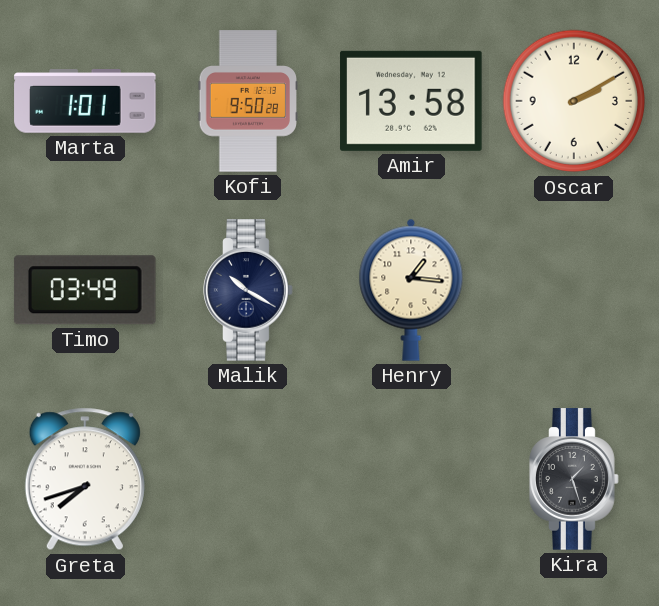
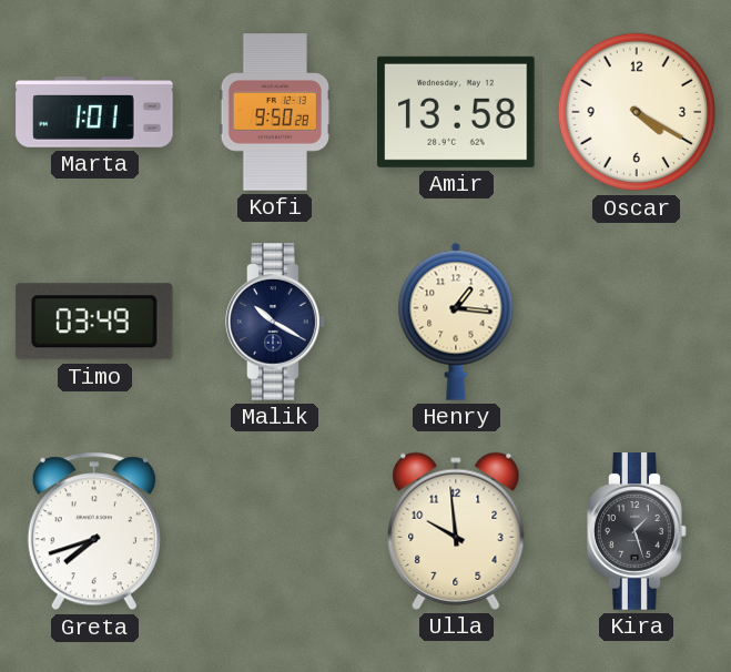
Oscar: 2:10 -> 4:20
Ulla: none -> 9:59
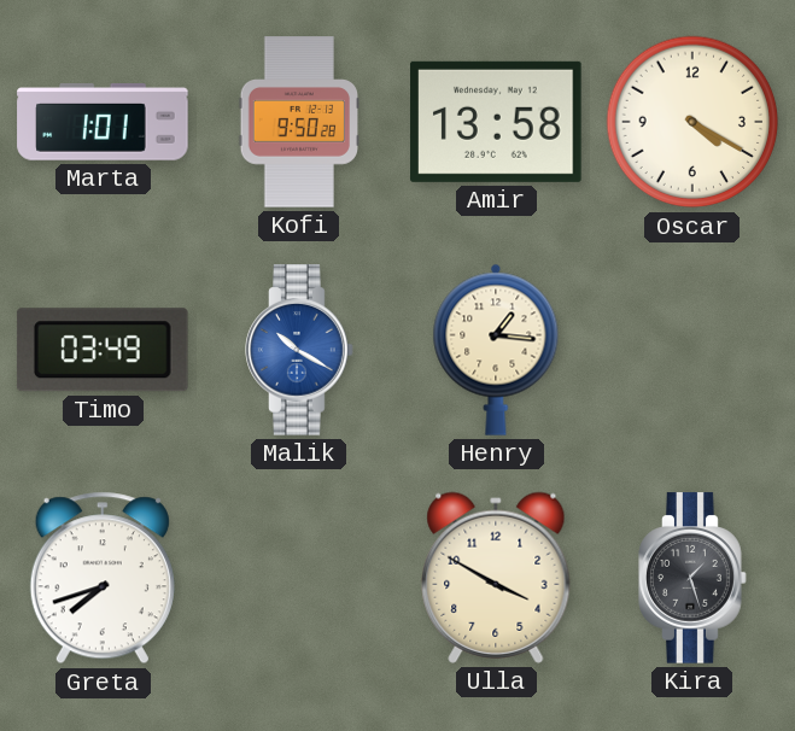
Malik dial: navy -> blue
Ulla: 9:59 -> 3:50
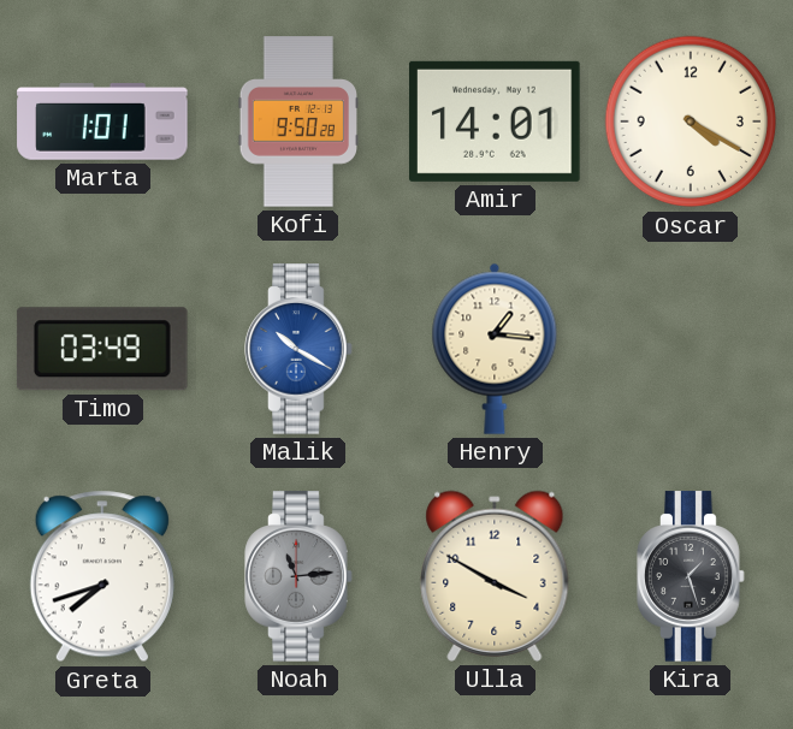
Amir: 13:58 -> 14:01
Noah: none -> 11:14
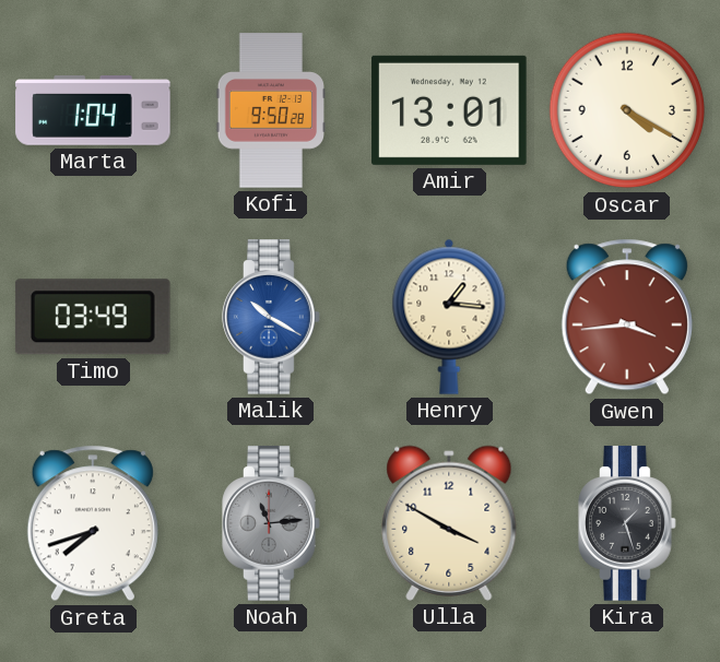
Marta: 1:01 -> 1:04
Amir: 14:01 -> 13:01
Gwen: none -> 3:44
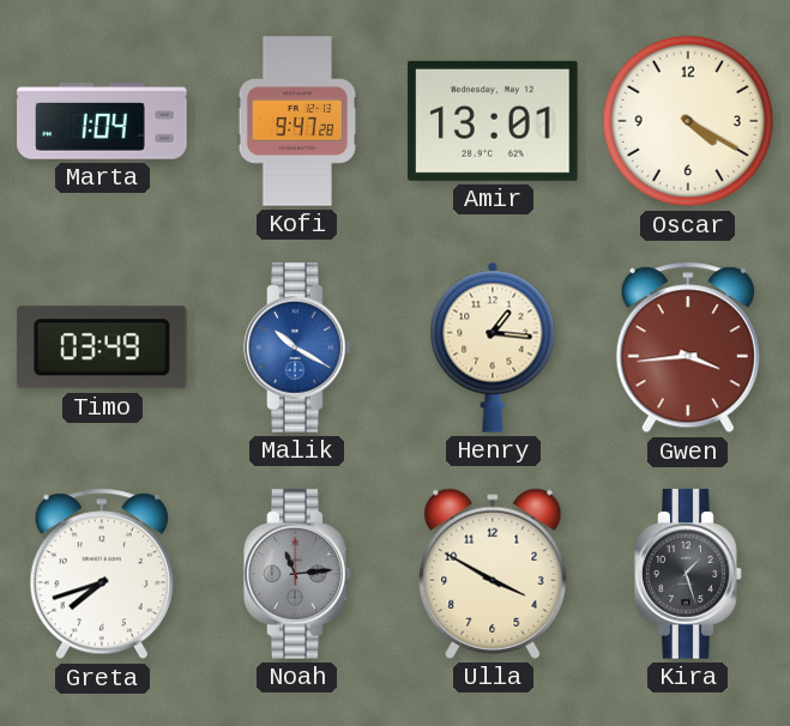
Kofi: 9:50 -> 9:47
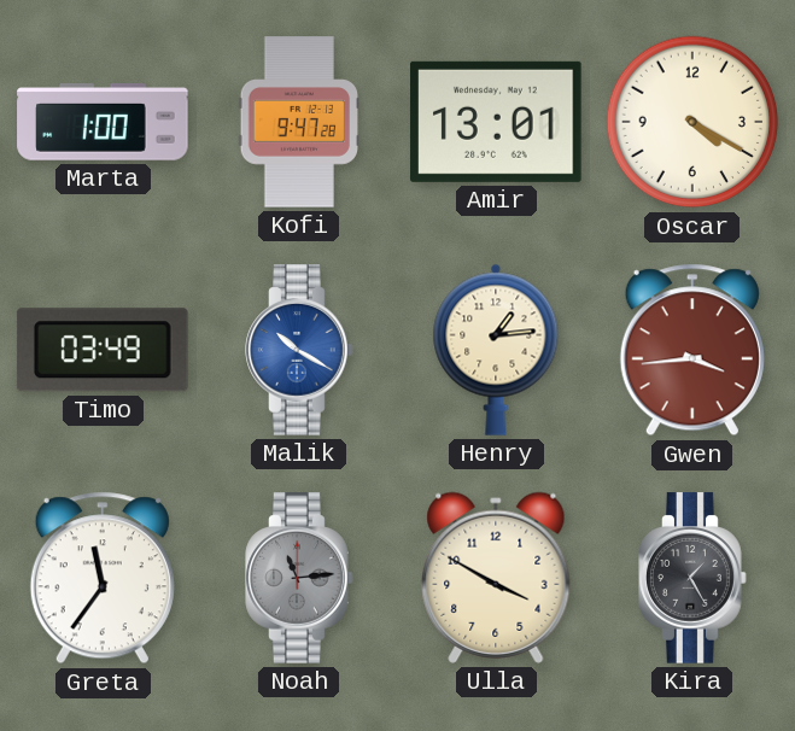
Marta: 1:04 -> 1:00
Henry: 1:16 -> 1:14
Greta: 7:42 -> 11:36
Kira: 1:27 -> 1:25
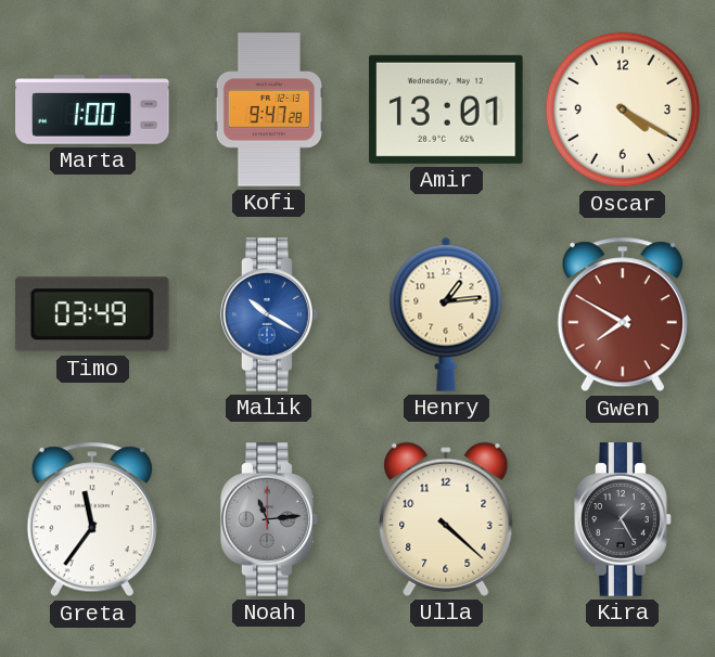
Gwen: 3:44 -> 7:50
Ulla: 3:50 -> 4:22
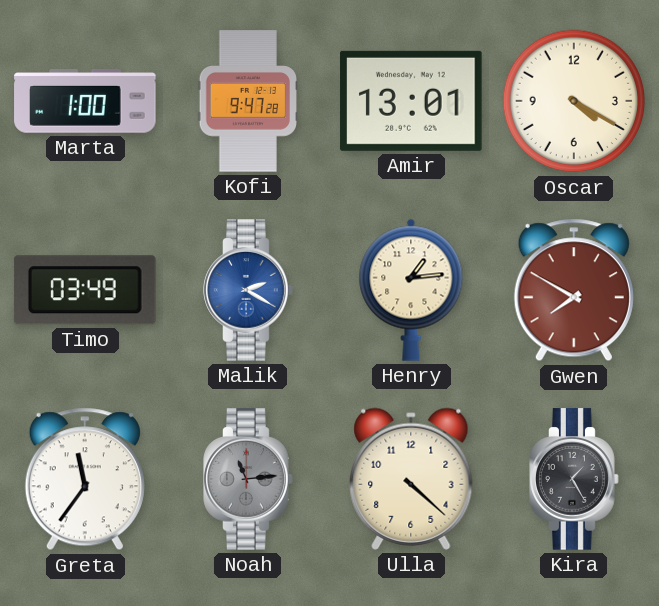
Malik: 10:20 -> 2:20
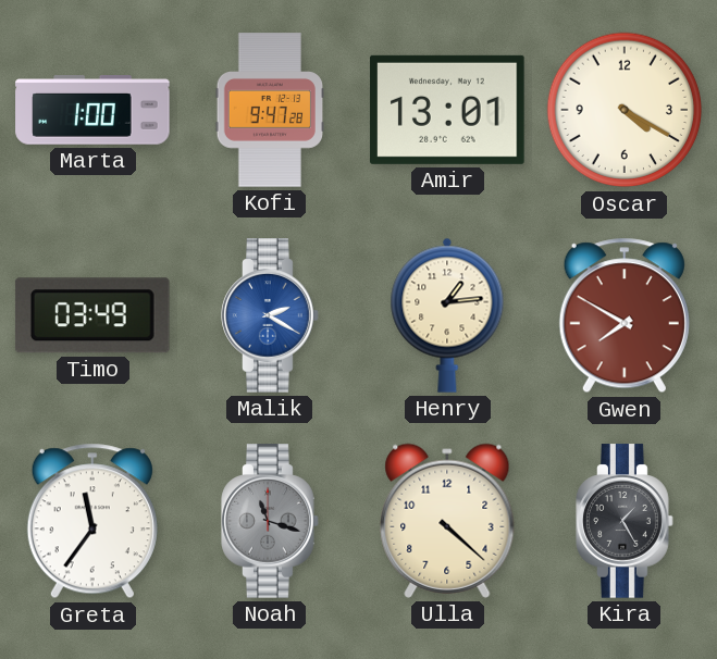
Noah: 11:14 -> 11:18
